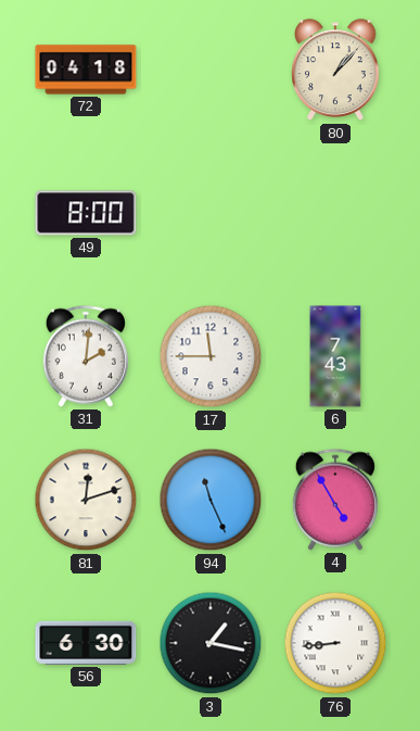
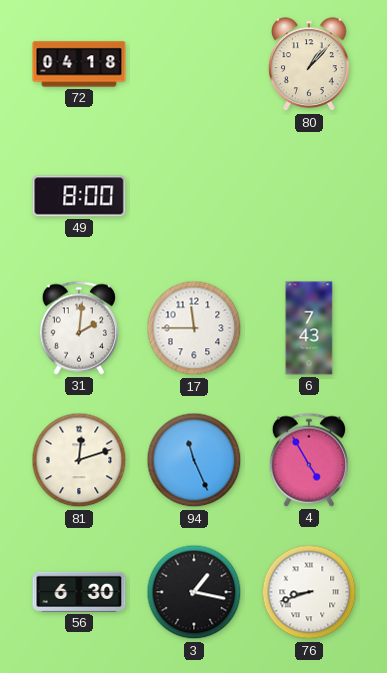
76: 8:44 -> 8:42
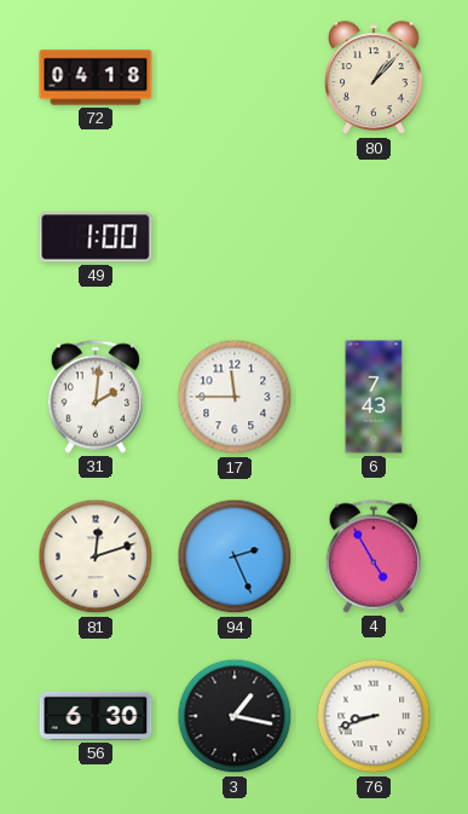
49: 8:00 -> 1:00
94: 11:26 -> 2:26
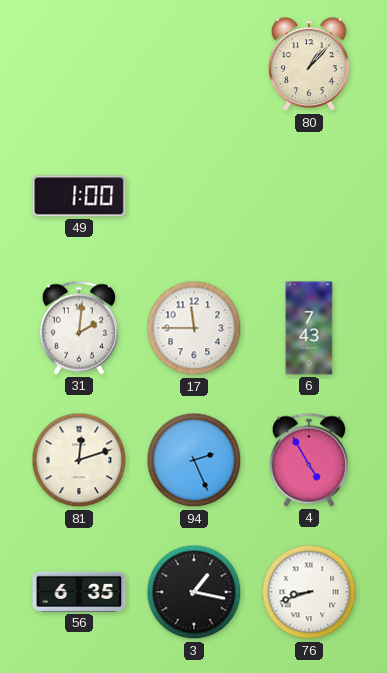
72: 04:18 -> none
56: 6:30 -> 6:35
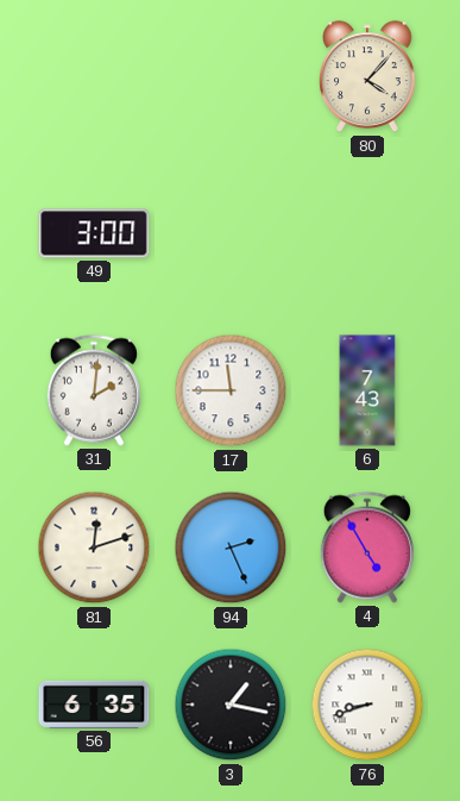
80: 1:07 -> 4:07
49: 1:00 -> 3:00
